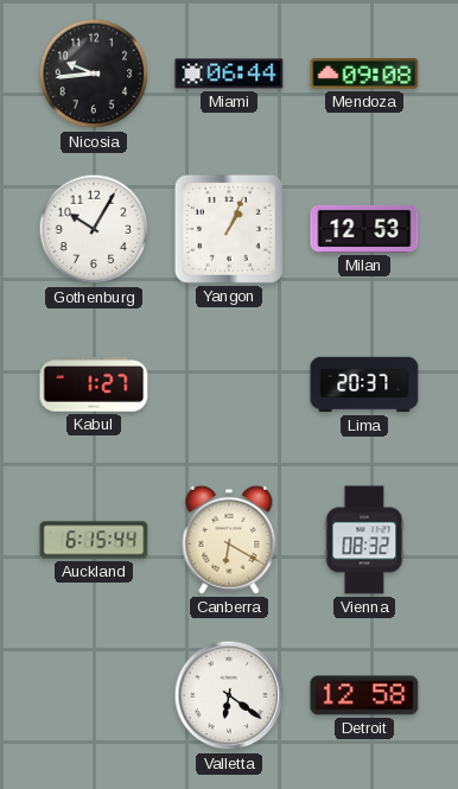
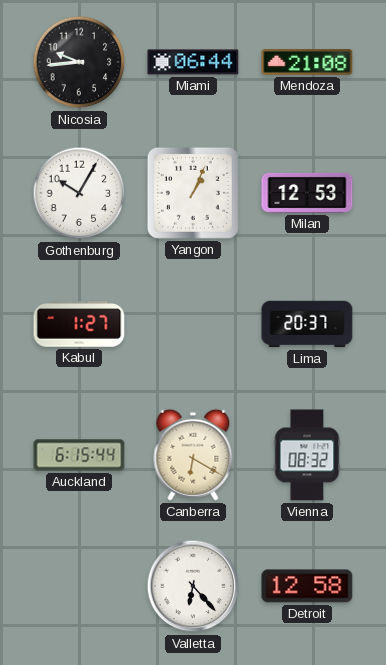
Mendoza: 09:08 -> 21:08
Valletta: 6:21 -> 6:23
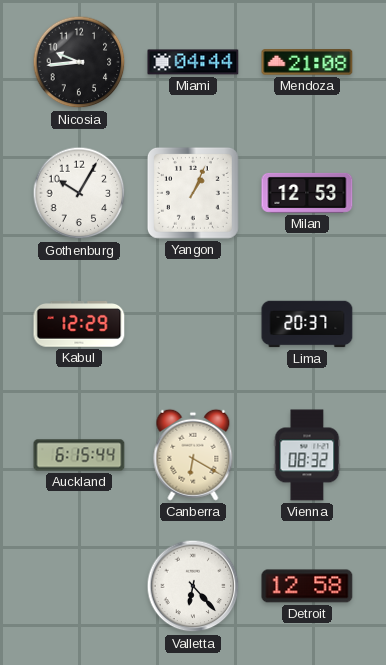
Miami: 06:44 -> 04:44
Kabul: 1:27 -> 12:29
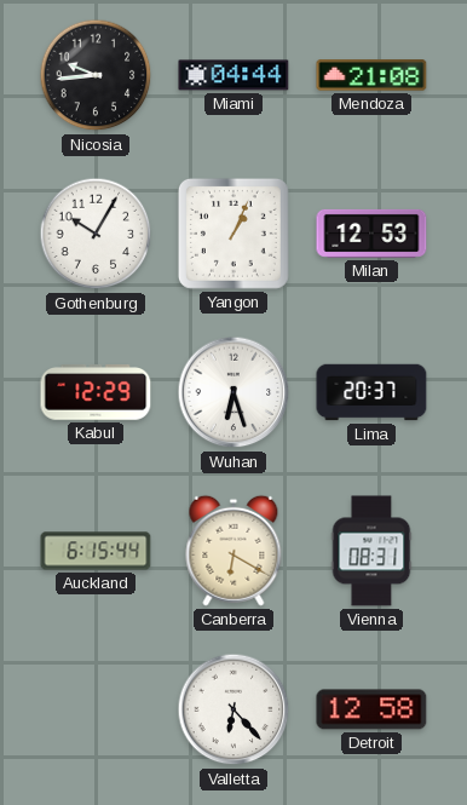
Wuhan: none -> 6:27
Vienna: 08:32 -> 08:31
